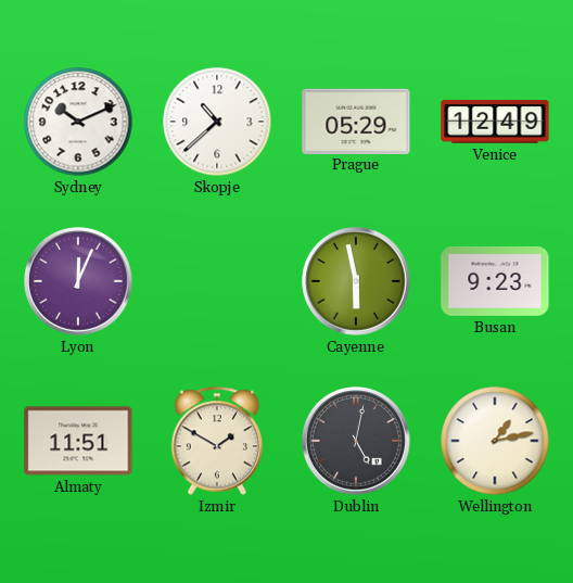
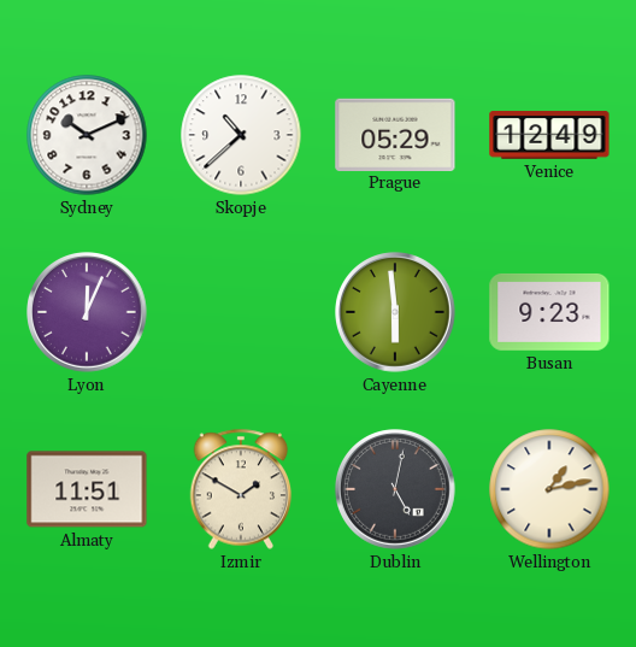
Cayenne: 5:58 -> 5:59
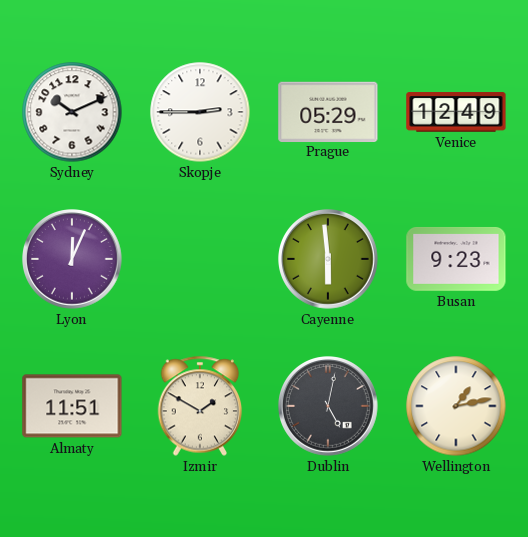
Skopje: 10:38 -> 2:45
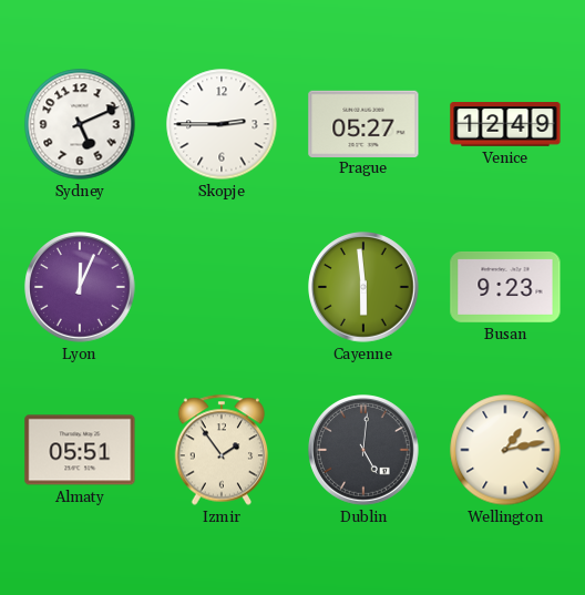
Sydney: 10:11 -> 5:11
Prague: 05:29 -> 05:27
Almaty: 11:51 -> 05:51
Izmir: 1:50 -> 1:54
Dublin: 5:02 -> 5:01
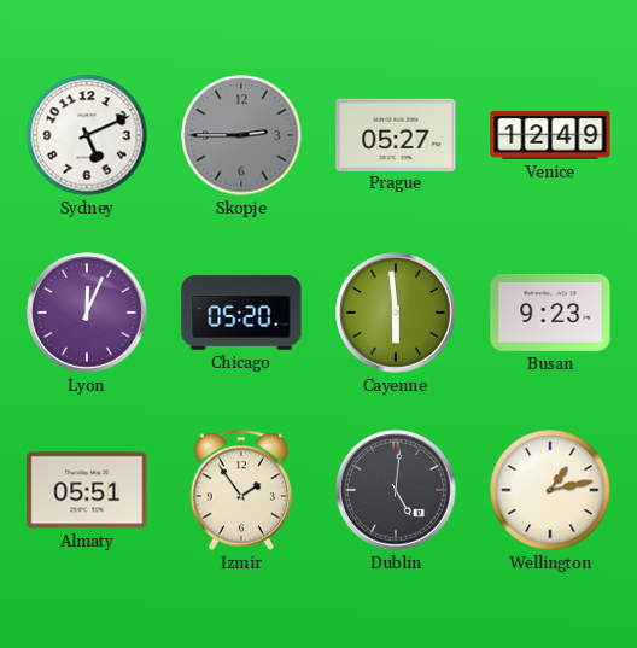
Skopje dial: white -> grey
Chicago: none -> 05:20
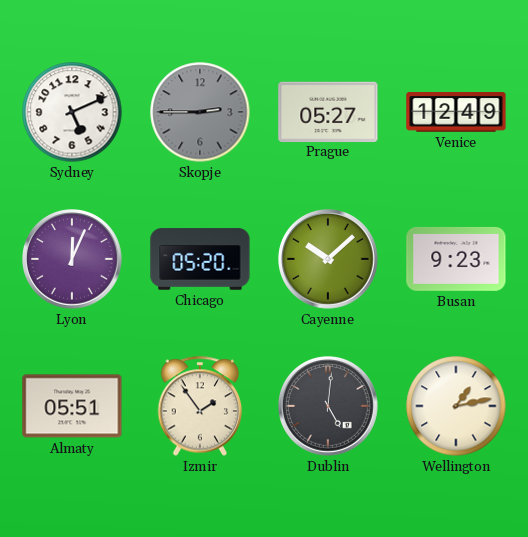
Cayenne: 5:59 -> 10:08
